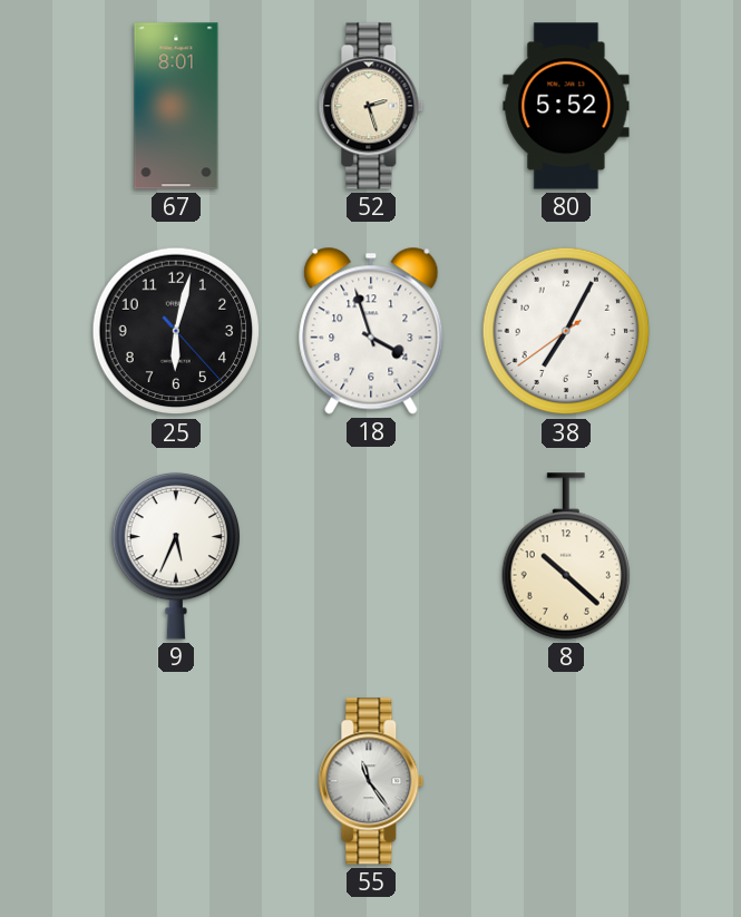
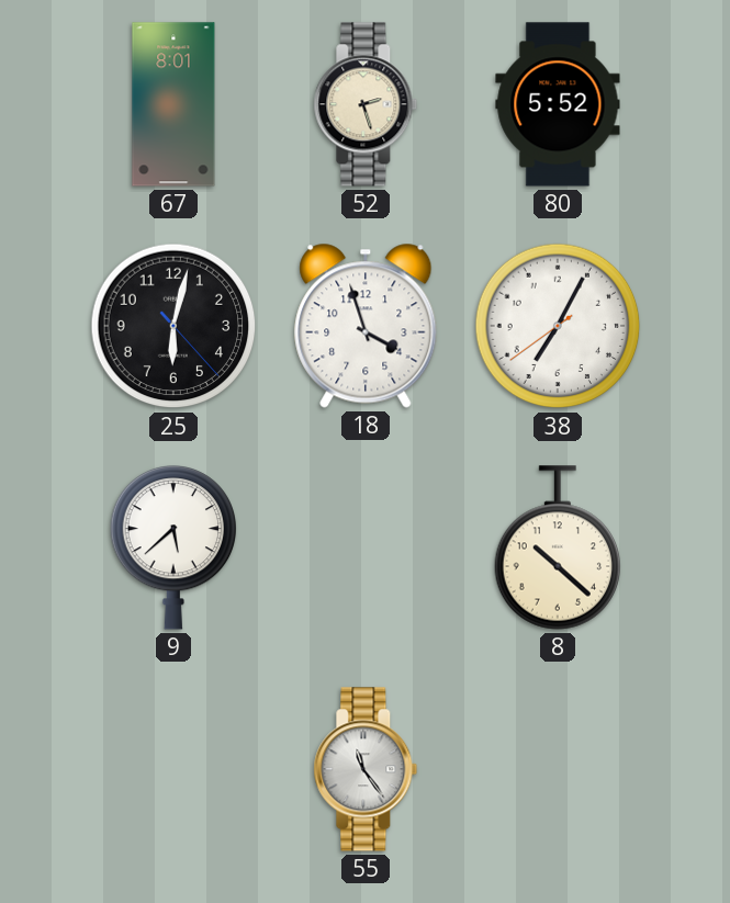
9: 5:34 -> 5:38
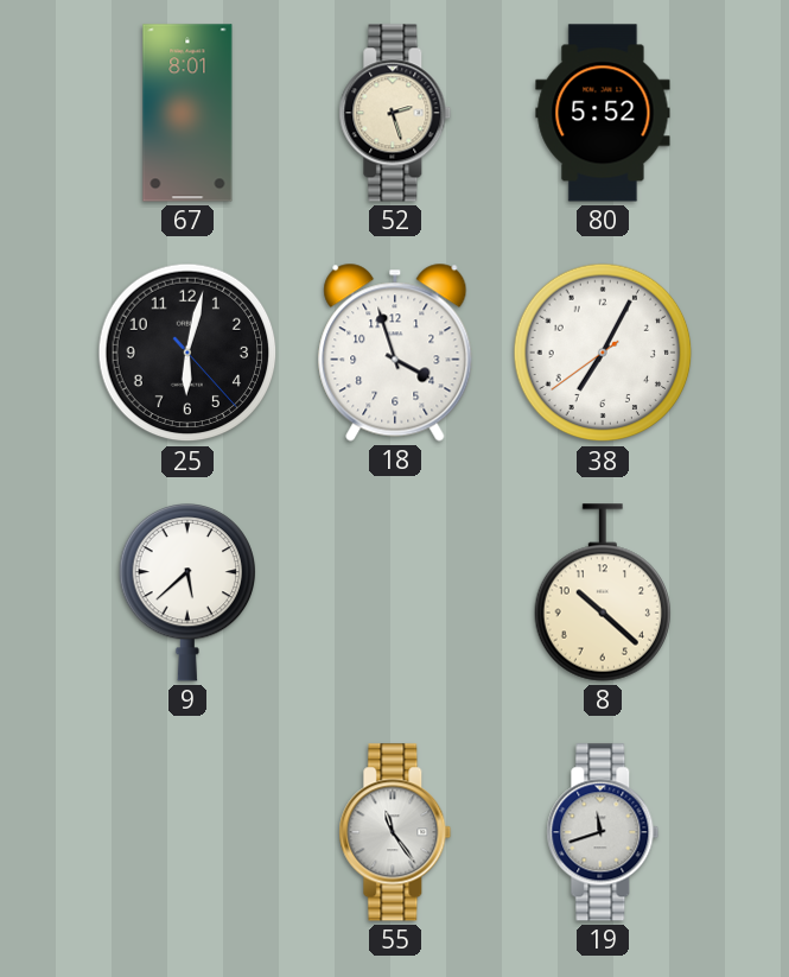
19: none -> 11:42
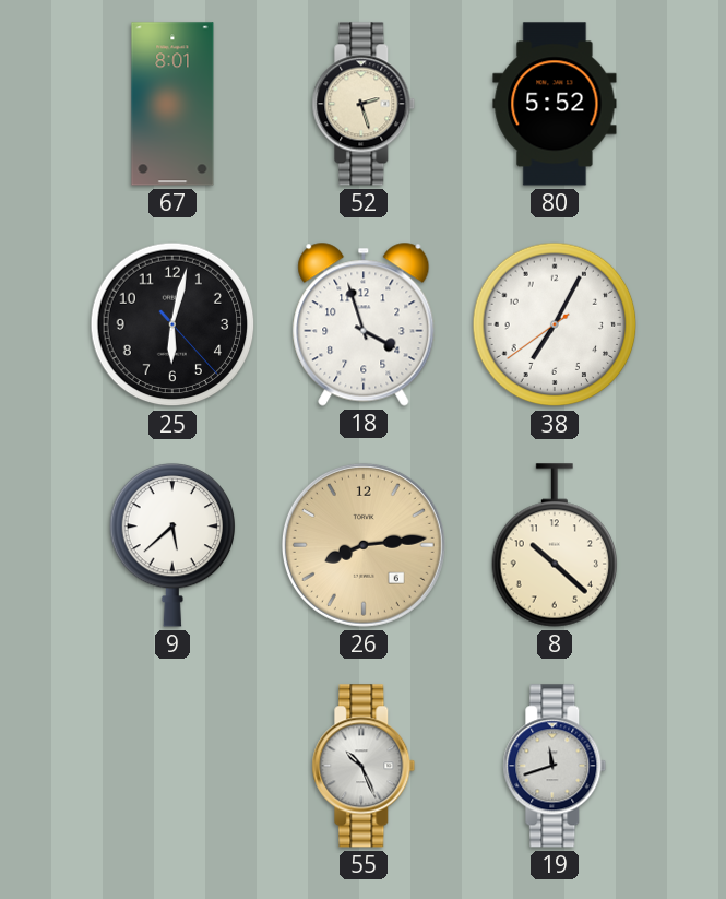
26: none -> 8:14
55: 11:24 -> 10:26
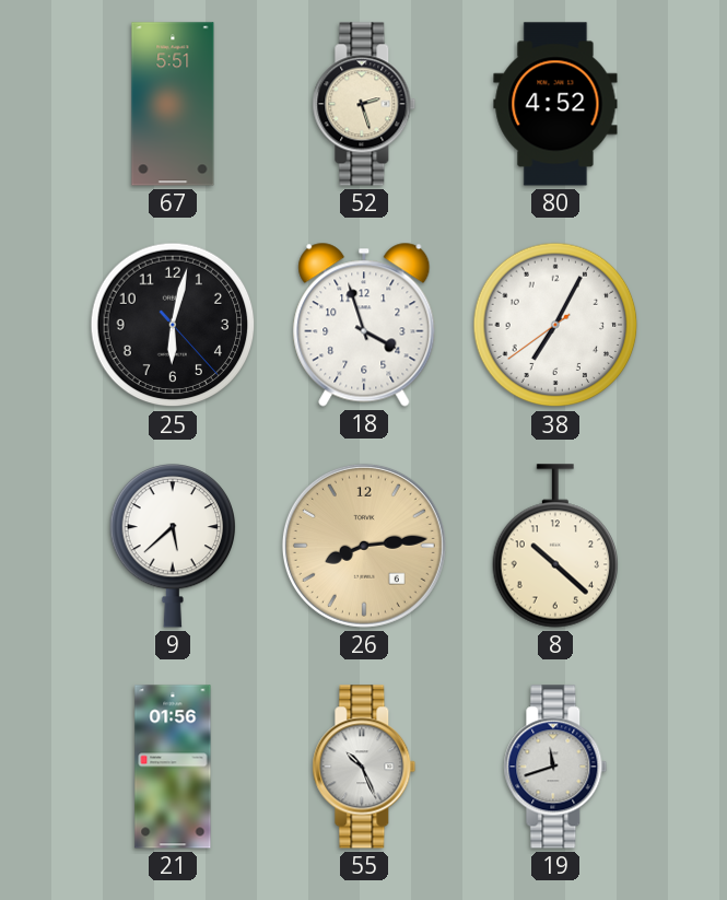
67: 8:01 -> 5:51
80: 5:52 -> 4:52
21: none -> 01:56
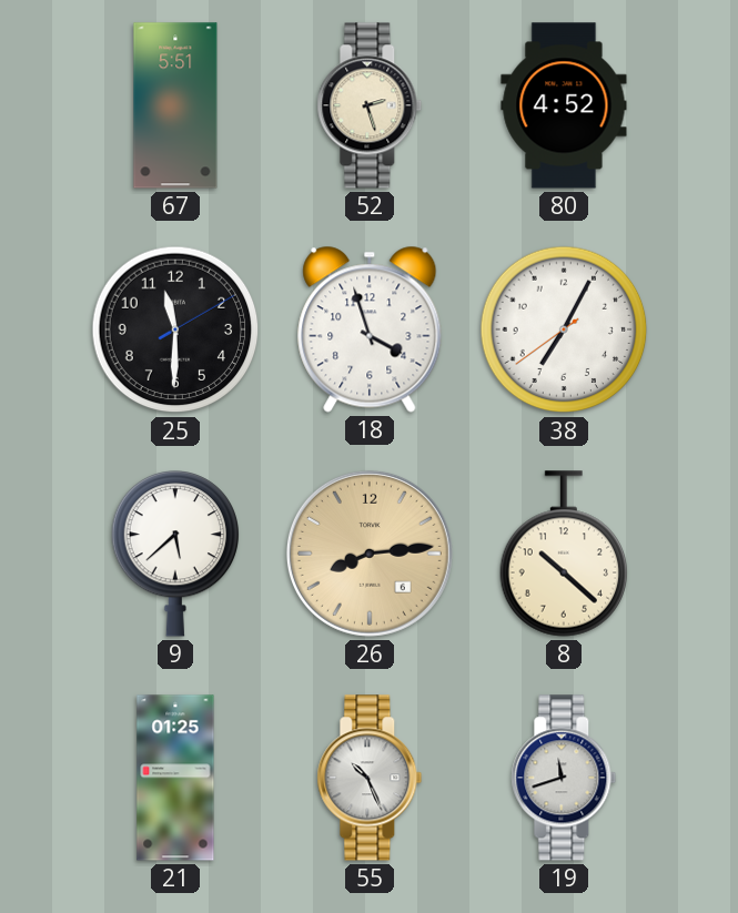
25: 6:02 -> 11:30
21: 01:56 -> 01:25
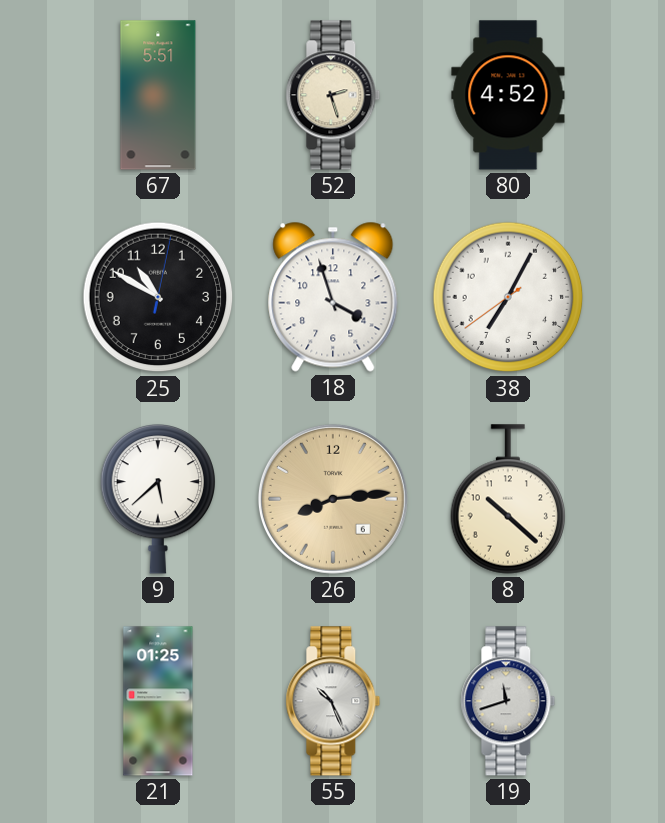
25: 11:30 -> 10:50
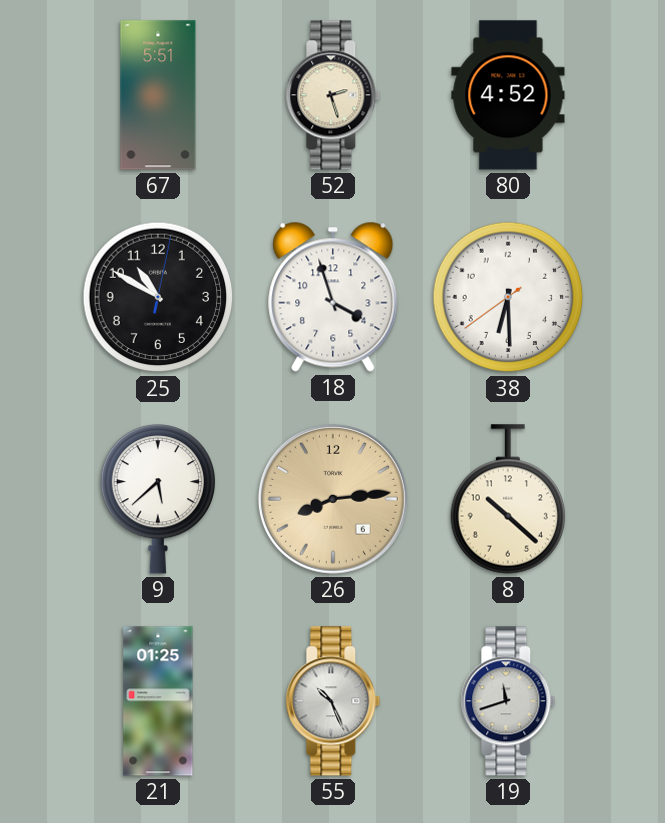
38: 7:04 -> 6:29
